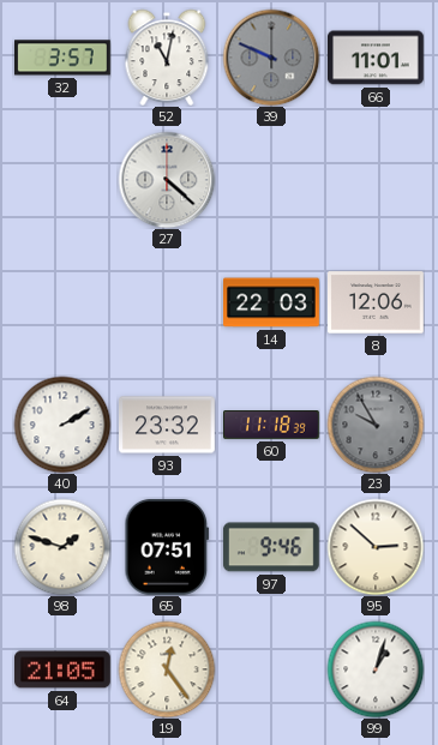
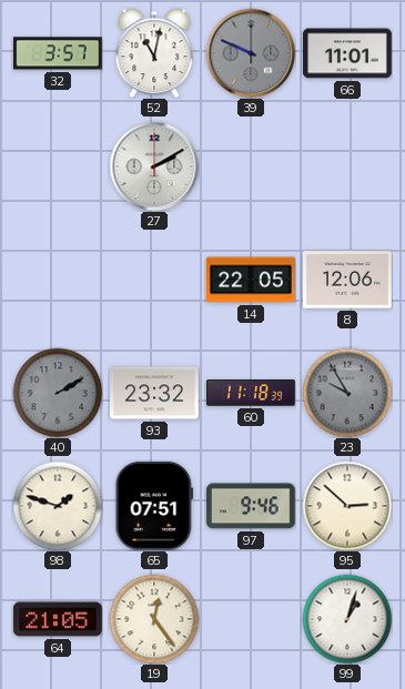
27: 4:22 -> 2:10
14: 22:03 -> 22:05
40 dial: white -> grey
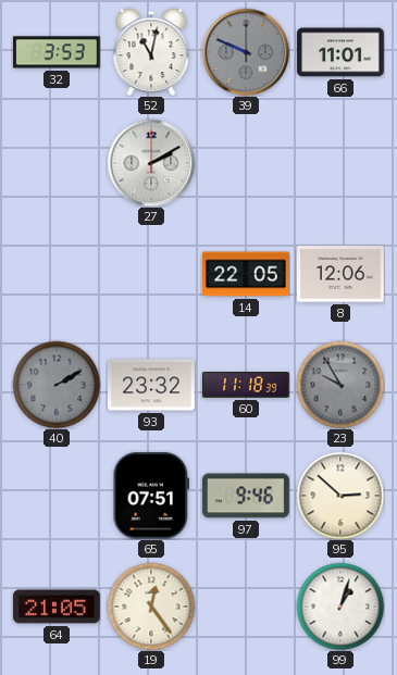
32: 3:57 -> 3:53
98: 1:48 -> none
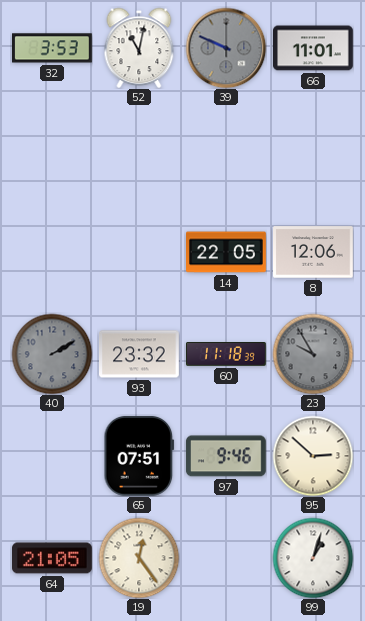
27: 2:10 -> none
